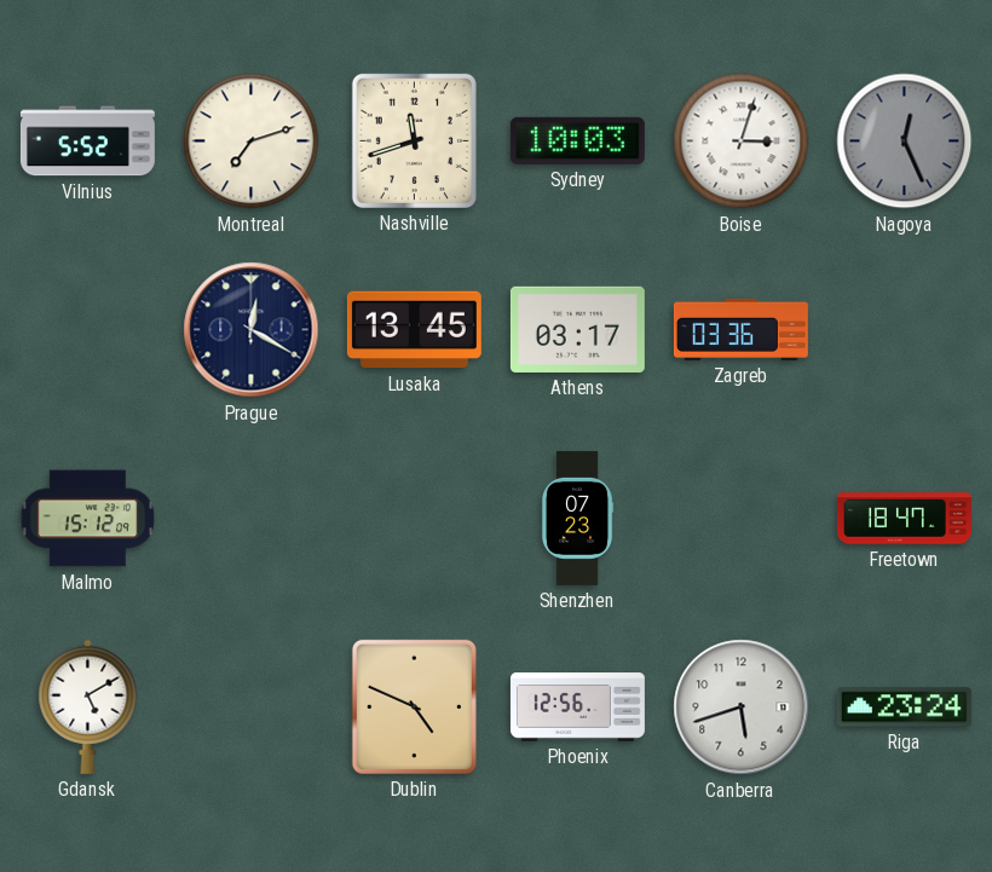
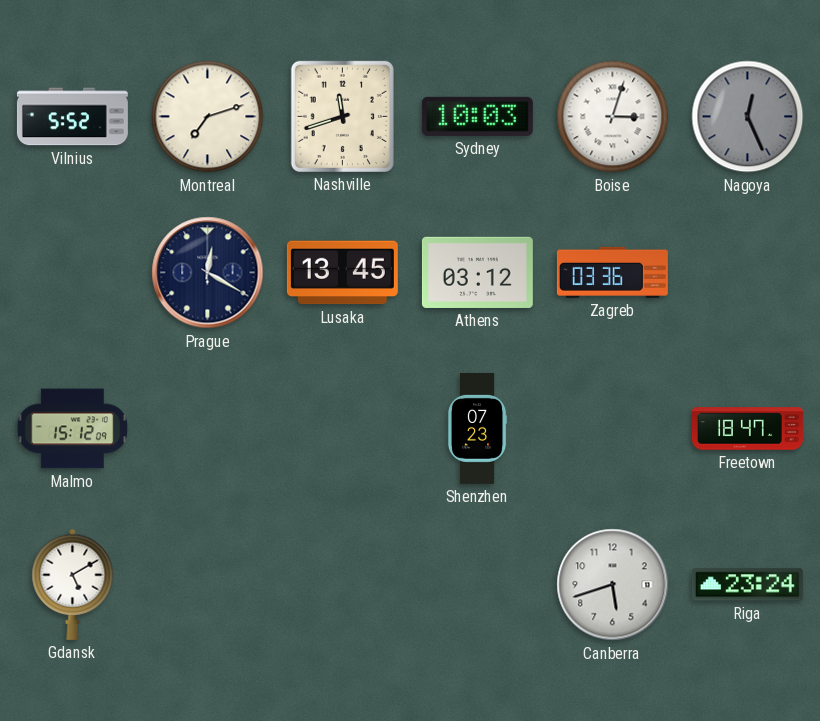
Athens: 03:17 -> 03:12
Dublin: 4:49 -> none
Phoenix: 12:56 -> none
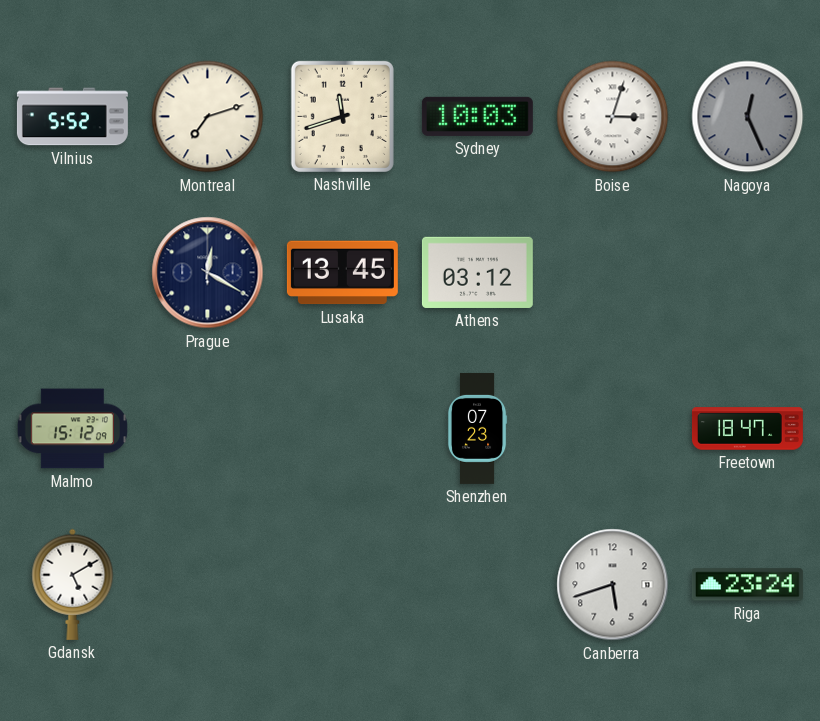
Zagreb: 03:36 -> none
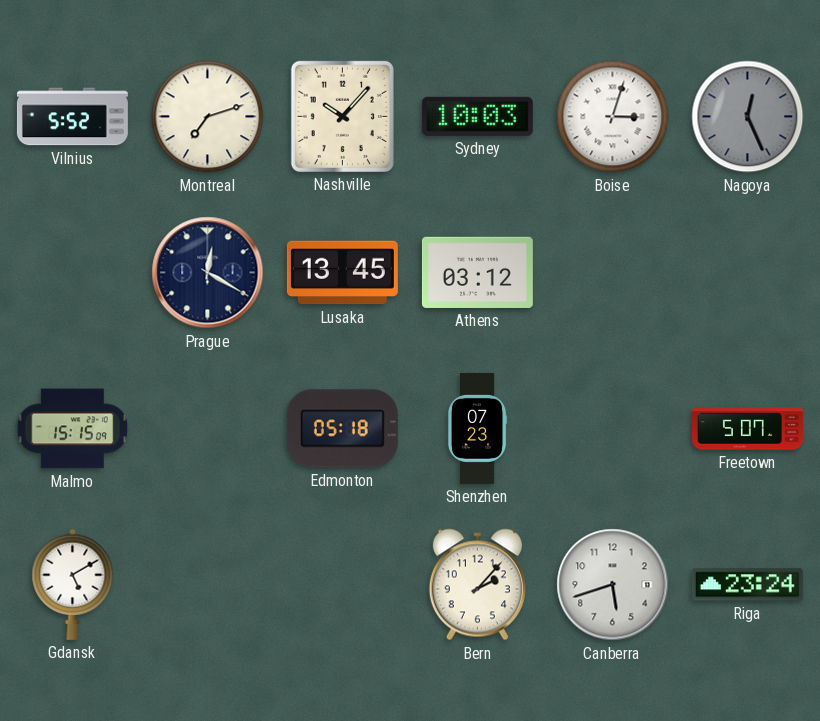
Nashville: 11:42 -> 10:07
Malmo: 15:12 -> 15:15
Edmonton: none -> 05:18
Freetown: 18:47 -> 5:07
Bern: none -> 2:07
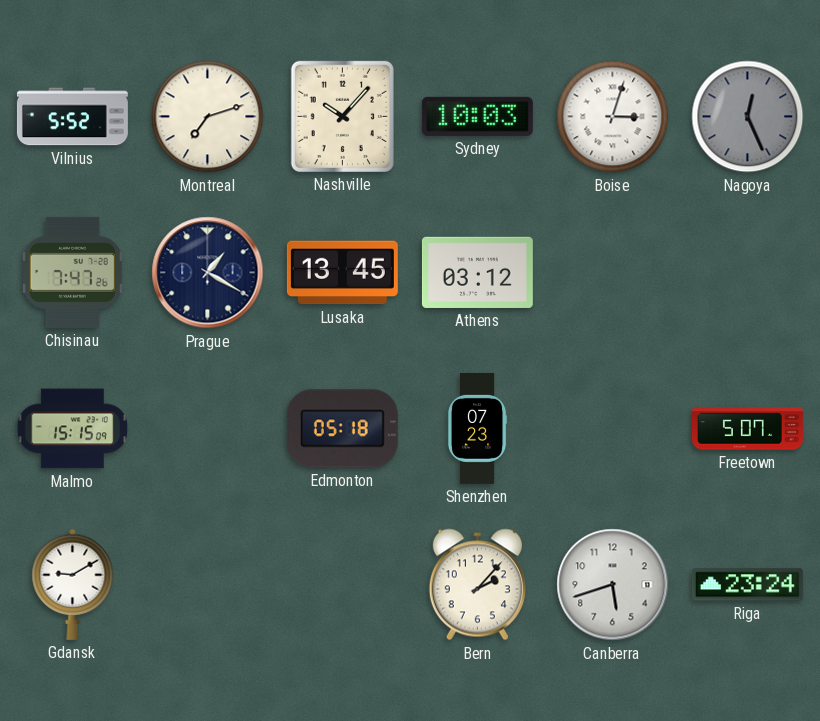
Chisinau: none -> 7:47
Prague: 12:20 -> 1:20
Gdansk: 5:10 -> 9:10
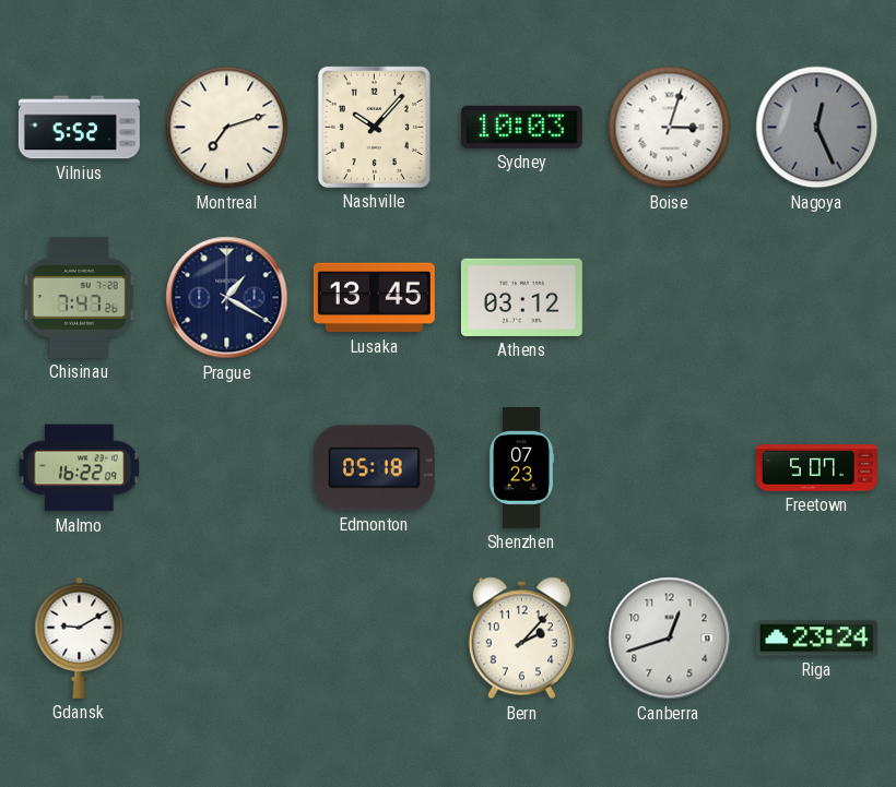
Malmo: 15:15 -> 16:22
Canberra: 5:42 -> 12:42
